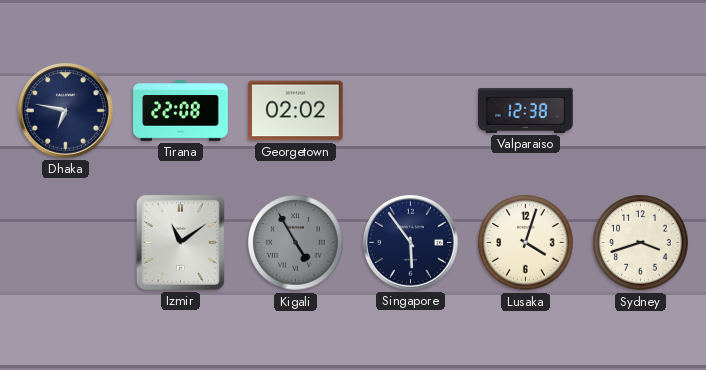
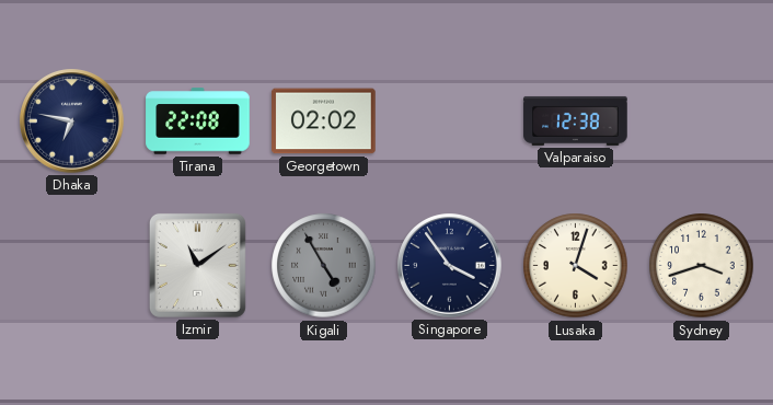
Singapore: 5:54 -> 3:54
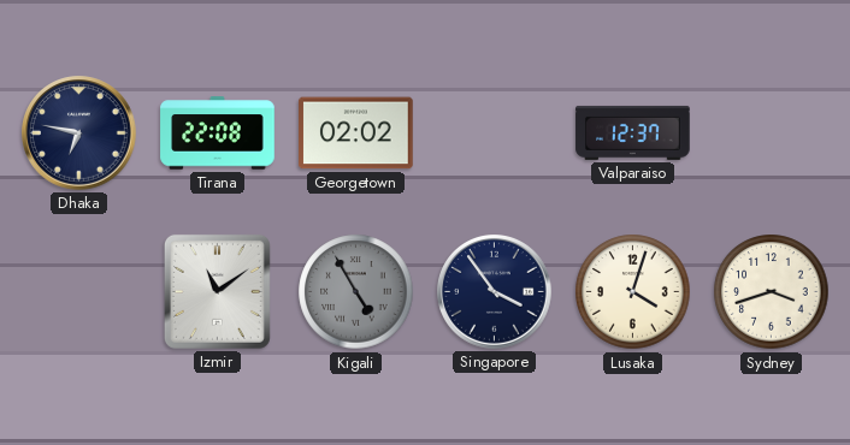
Valparaiso: 12:38 -> 12:37
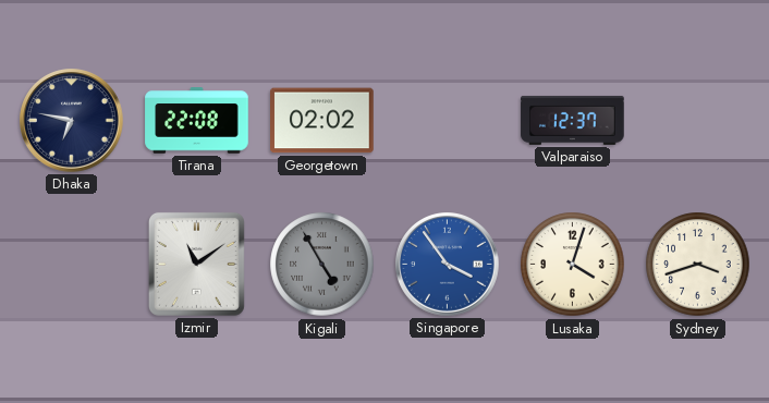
Singapore dial: navy -> blue
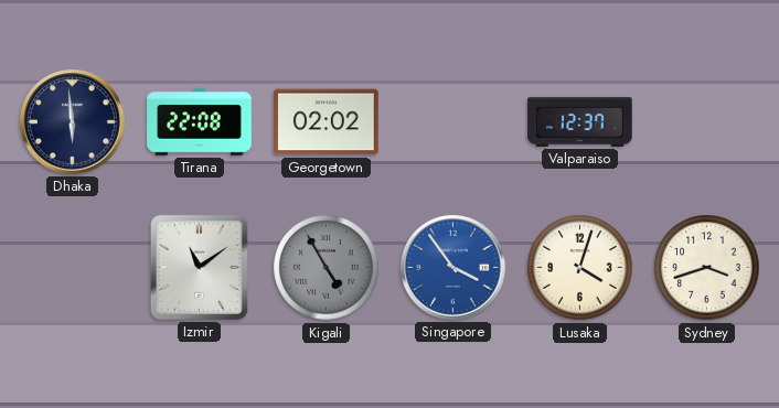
Dhaka: 6:47 -> 5:59
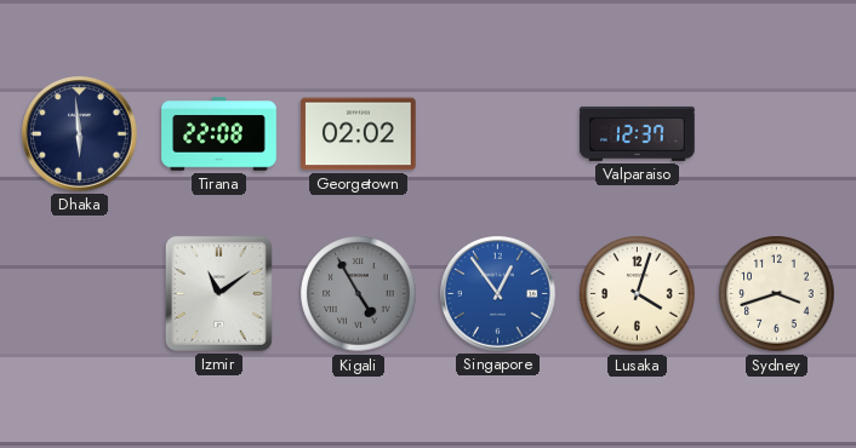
Singapore: 3:54 -> 12:54
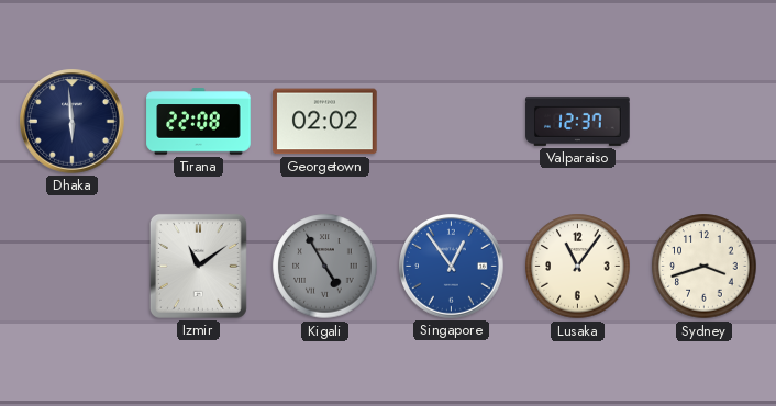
Lusaka: 4:03 -> 11:06
